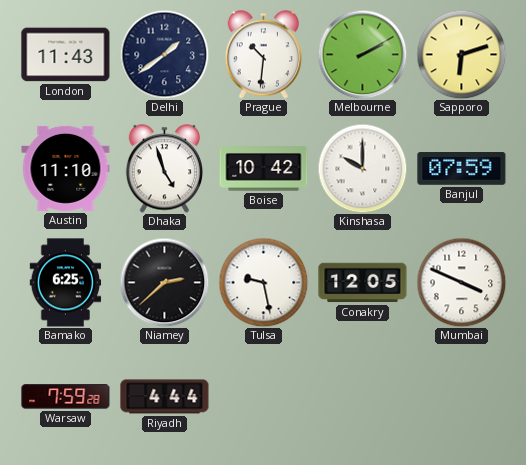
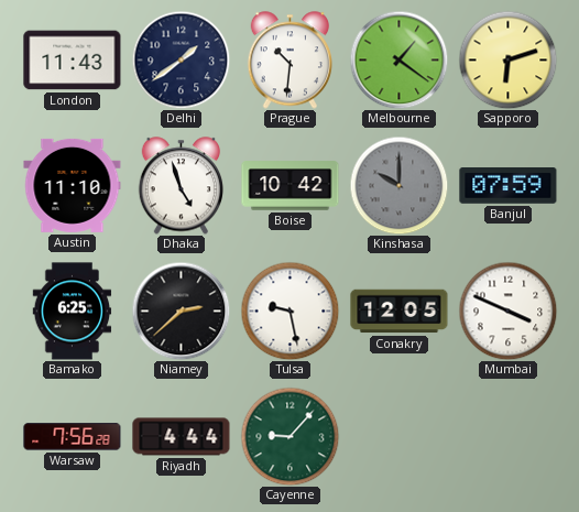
Melbourne: 2:10 -> 1:21
Kinshasa dial: white -> grey
Warsaw: 7:59 -> 7:56
Cayenne: none -> 9:07
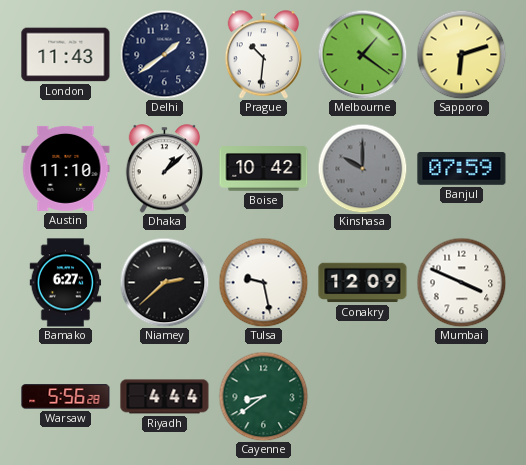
Dhaka: 4:57 -> 1:08
Bamako: 6:25 -> 6:27
Conakry: 12:05 -> 12:09
Warsaw: 7:56 -> 5:56
Cayenne: 9:07 -> 8:39
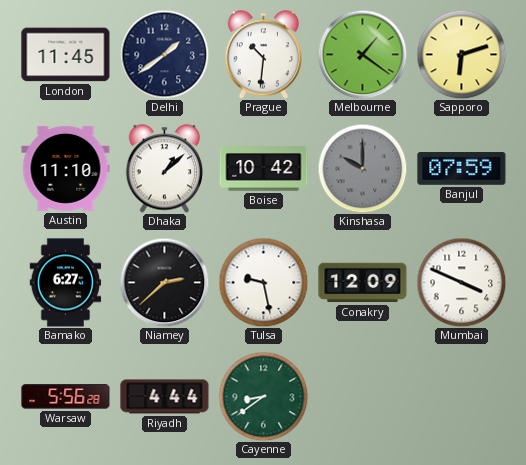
London: 11:43 -> 11:45
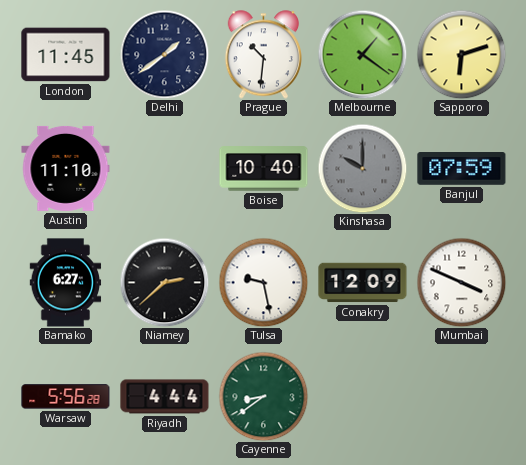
Dhaka: 1:08 -> none
Boise: 10:42 -> 10:40
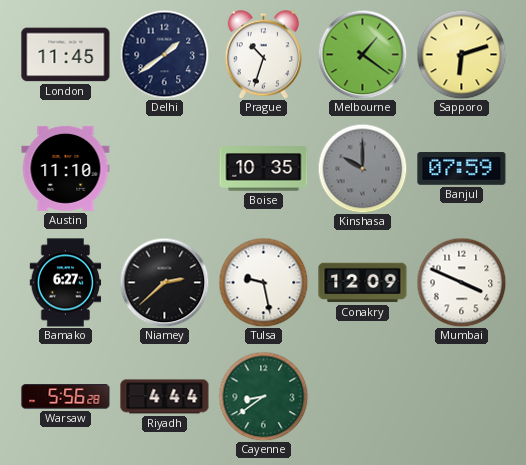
Prague: 10:31 -> 10:33
Boise: 10:40 -> 10:35
